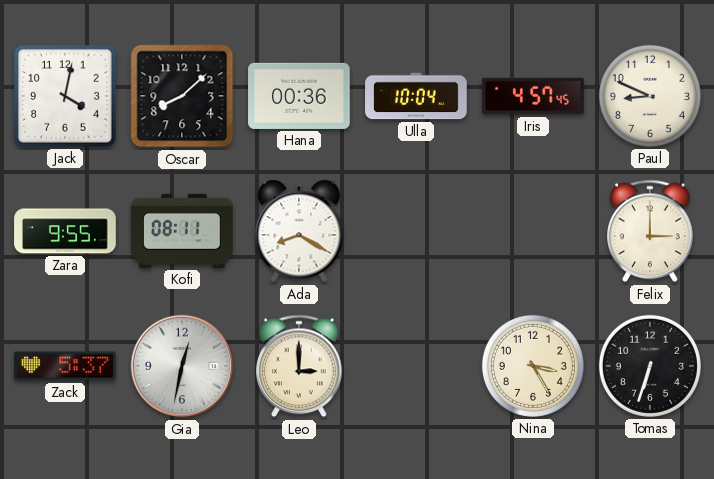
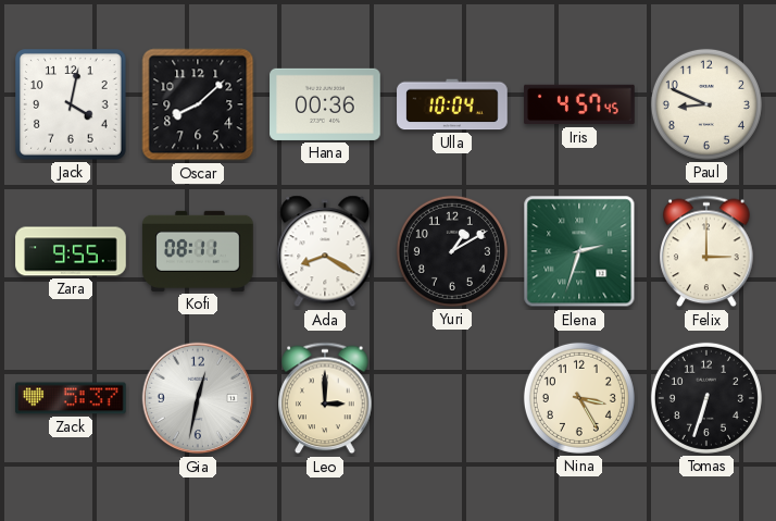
Yuri: none -> 1:10
Elena: none -> 2:33
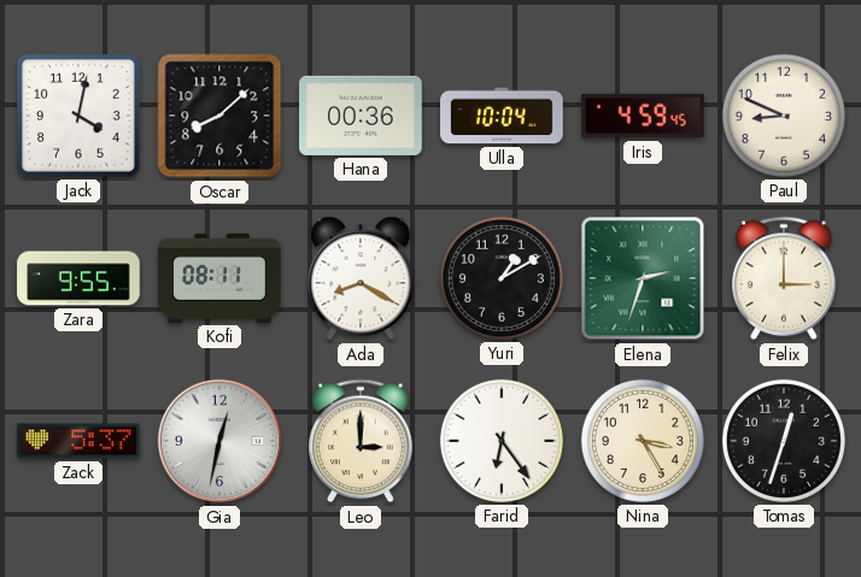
Iris: 4:57 -> 4:59
Farid: none -> 6:24
Tomas: 6:33 -> 12:33
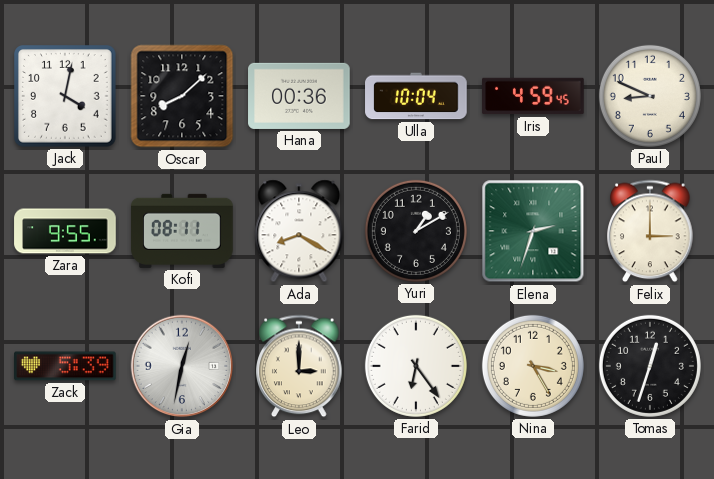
Zack: 5:37 -> 5:39
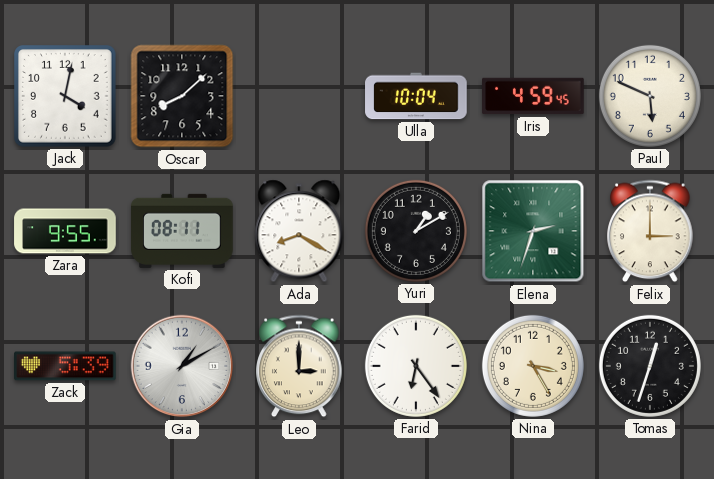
Hana: 00:36 -> none
Paul: 8:49 -> 5:49
Gia: 12:32 -> 1:10
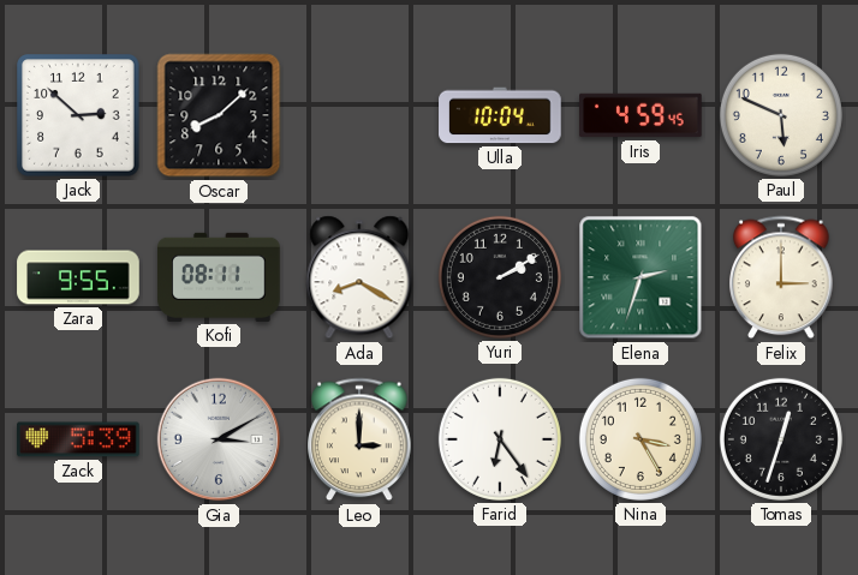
Jack: 4:02 -> 2:52
Yuri: 1:10 -> 2:10
Gia: 1:10 -> 3:10
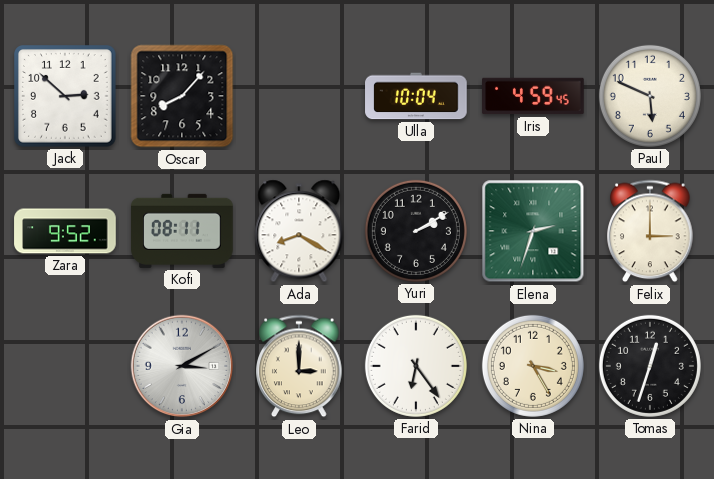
Oscar: 8:08 -> 8:07
Zara: 9:55 -> 9:52
Zack: 5:39 -> none
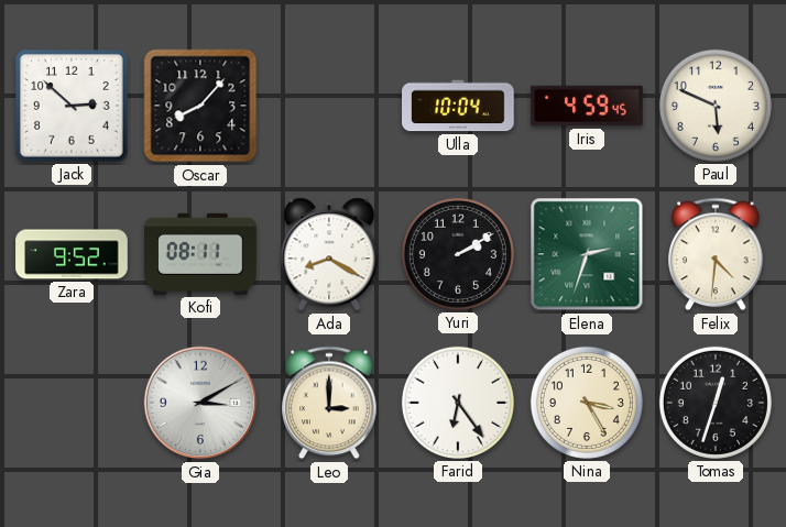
Felix: 3:00 -> 4:31
